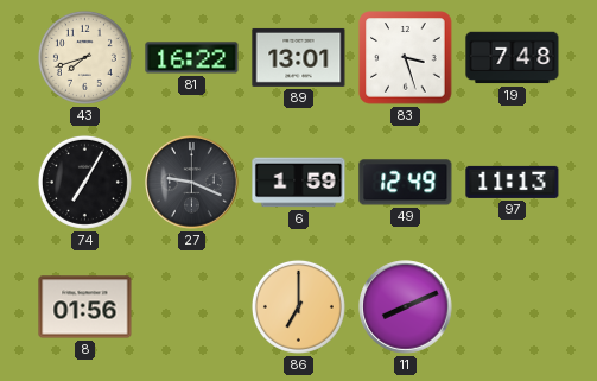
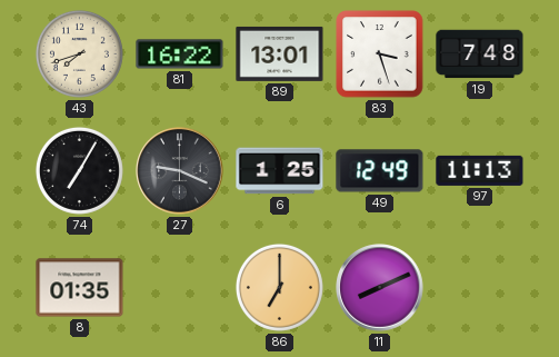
6: 1:59 -> 1:25
8: 01:56 -> 01:35
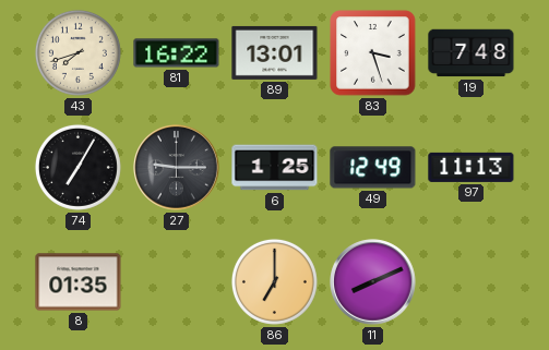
27: 9:19 -> 9:15
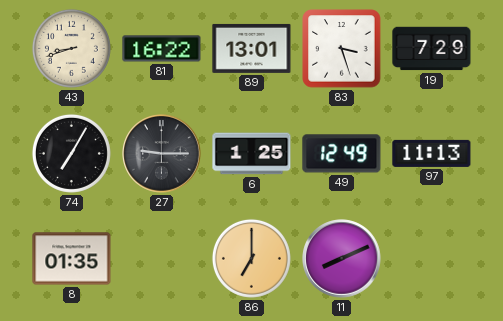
43: 7:42 -> 8:42
19: 7:48 -> 7:29
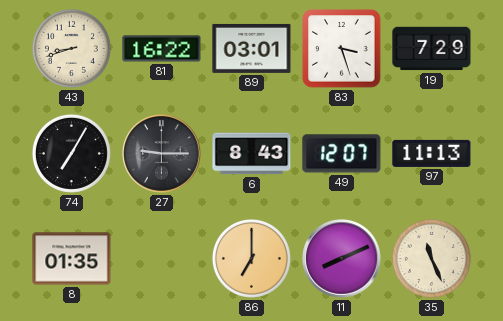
89: 13:01 -> 03:01
6: 1:25 -> 8:43
49: 12:49 -> 12:07
35: none -> 11:26
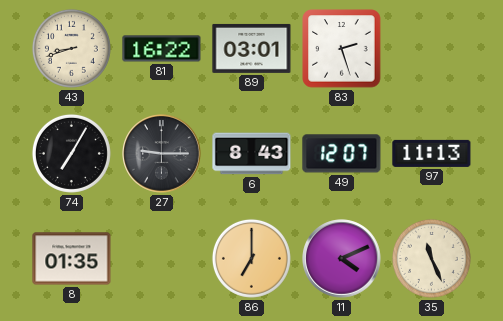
83: 3:27 -> 2:27
19: 7:29 -> none
11: 8:11 -> 4:11
